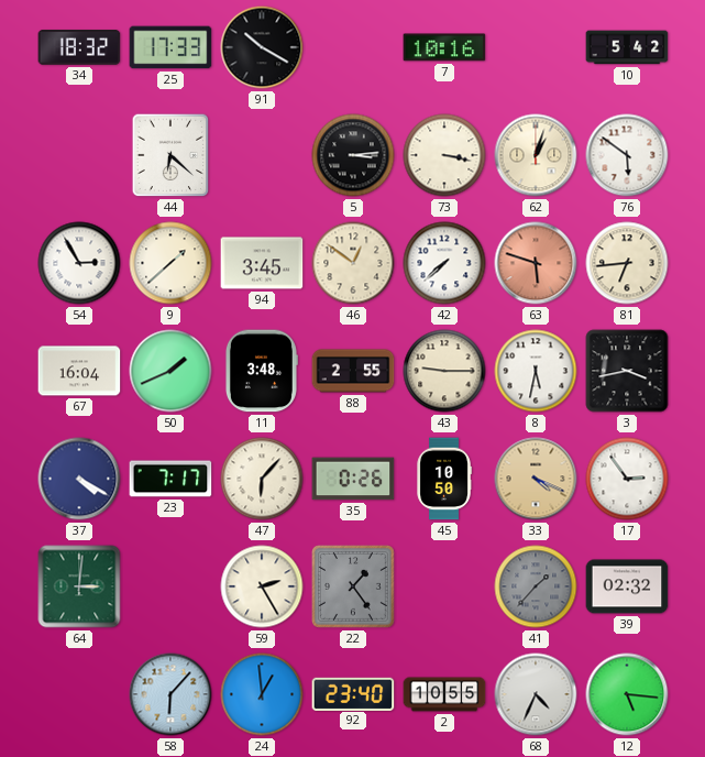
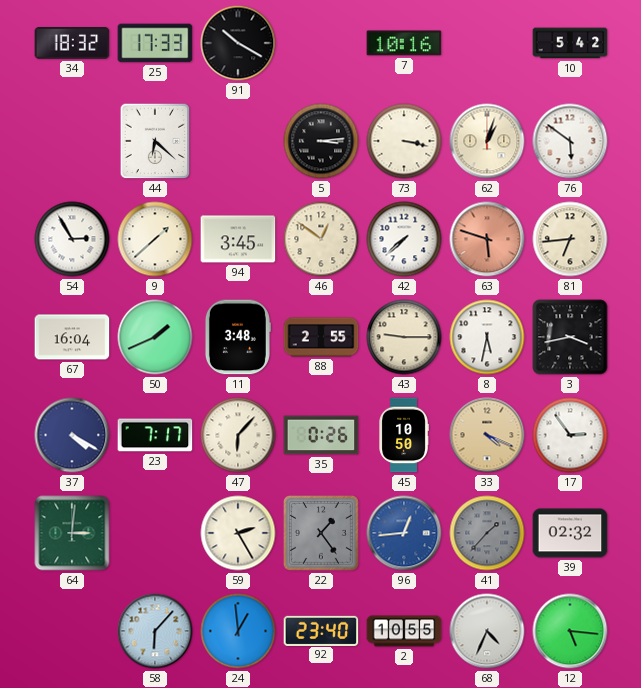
96: none -> 12:44
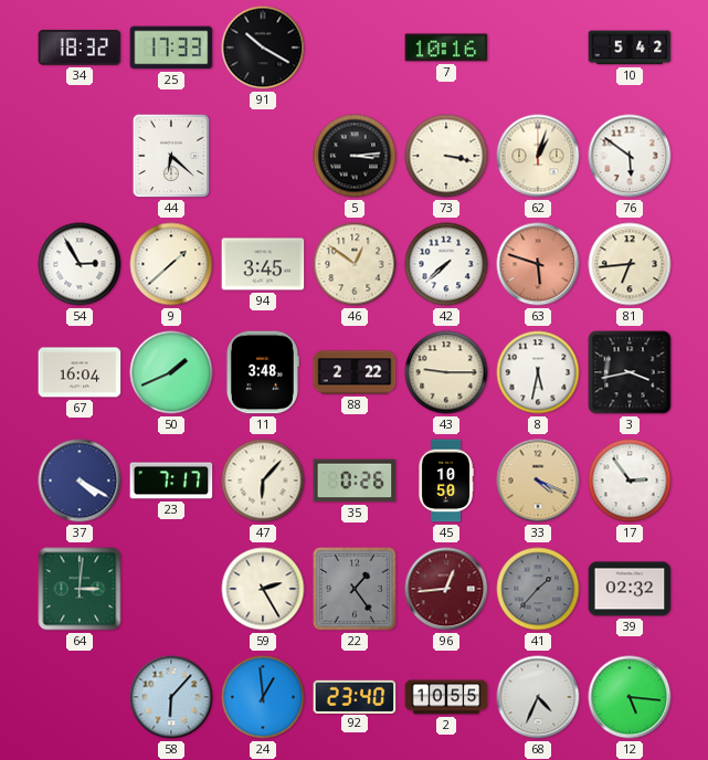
88: 2:55 -> 2:22
96 dial: blue -> burgundy
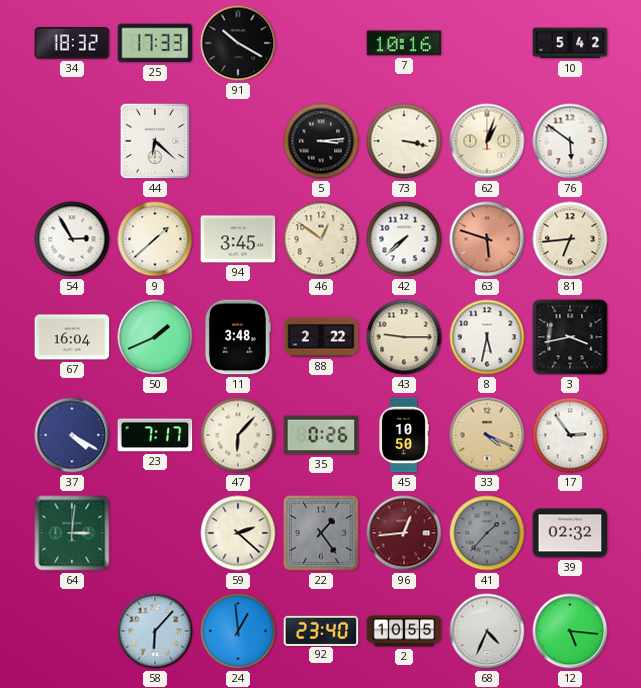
59: 2:25 -> 2:22
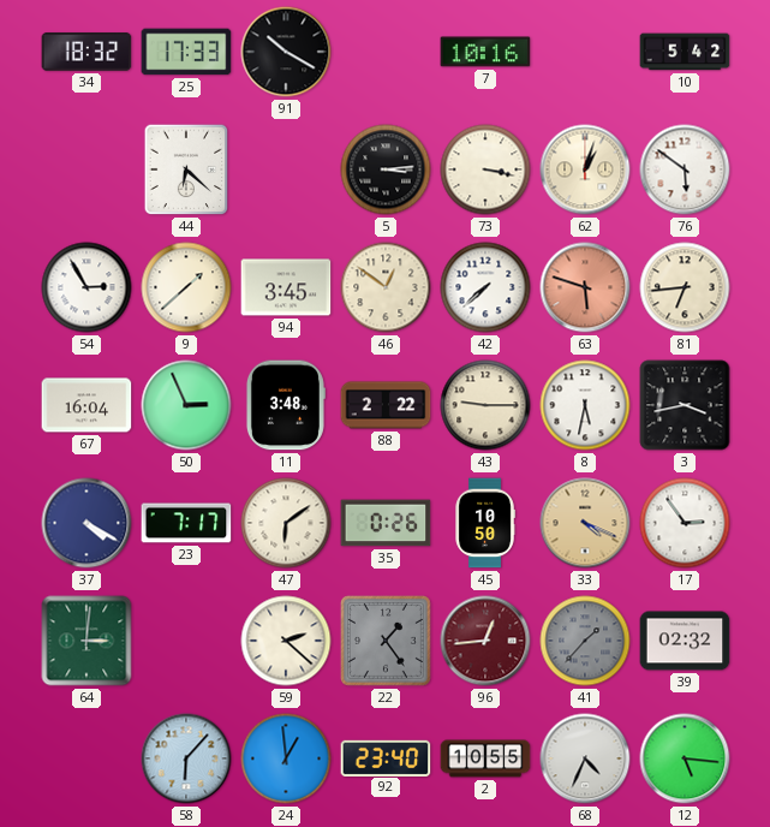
50: 1:41 -> 2:56
47: 6:07 -> 6:09
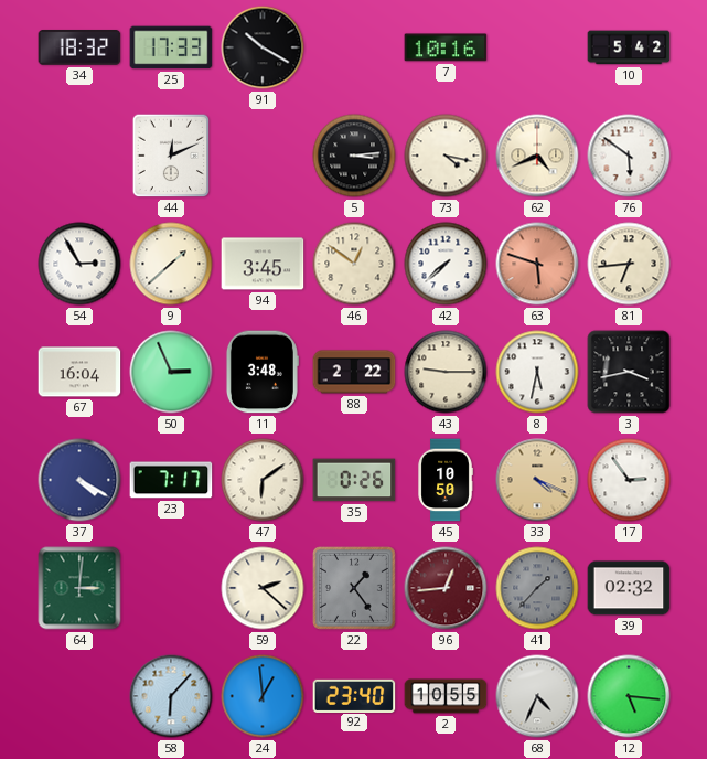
44: 6:22 -> 12:11
73: 3:17 -> 4:17
62: 1:03 -> 4:41
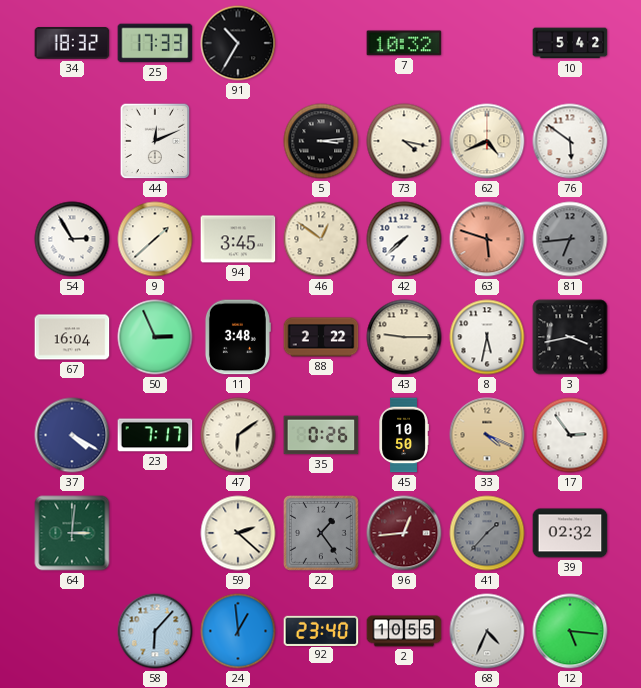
91: 10:20 -> 10:35
7: 10:16 -> 10:32
81 dial: cream -> grey
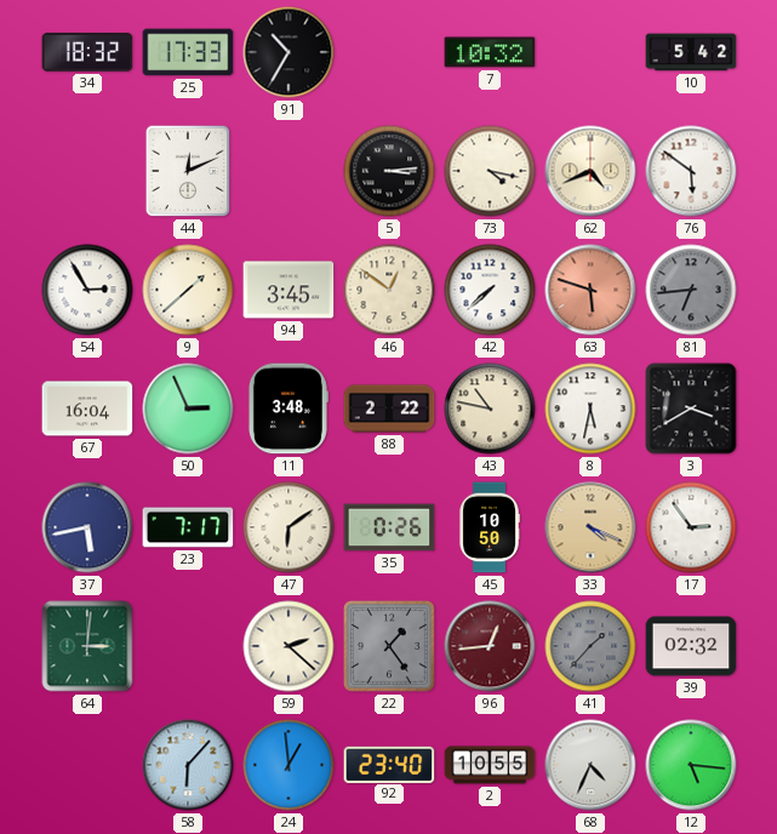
43: 9:15 -> 10:47
3: 3:43 -> 3:40
37: 4:20 -> 5:43
